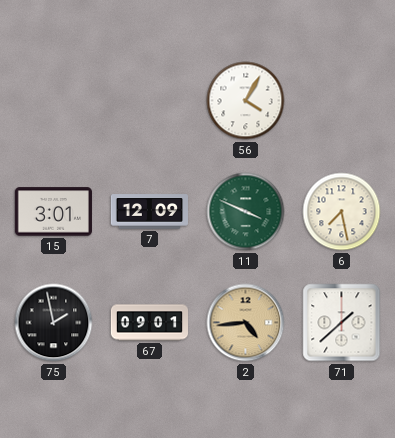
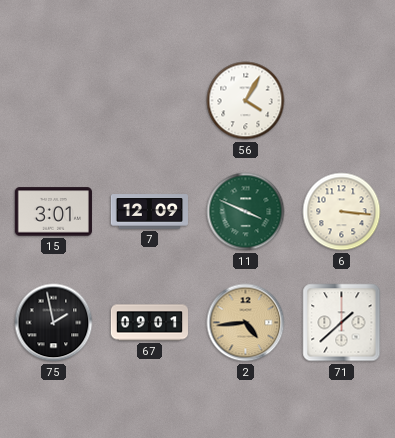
6: 7:28 -> 3:16
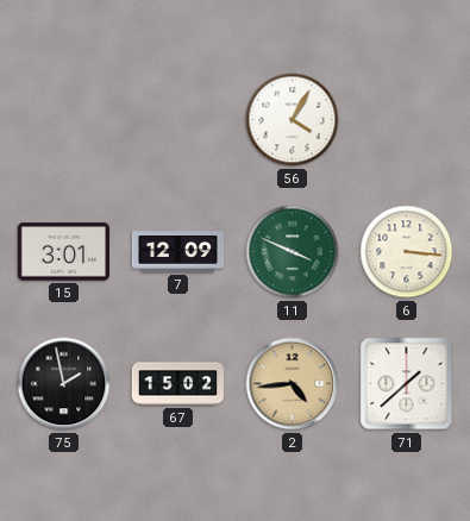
67: 09:01 -> 15:02
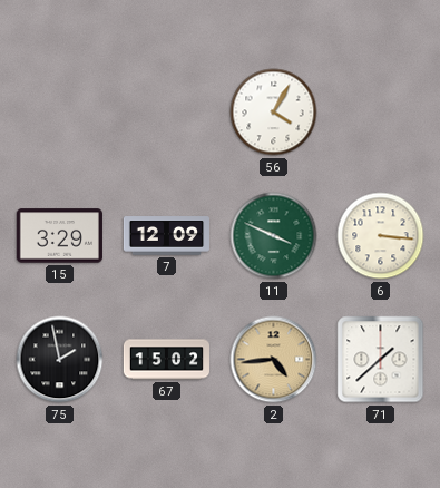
15: 3:01 -> 3:29
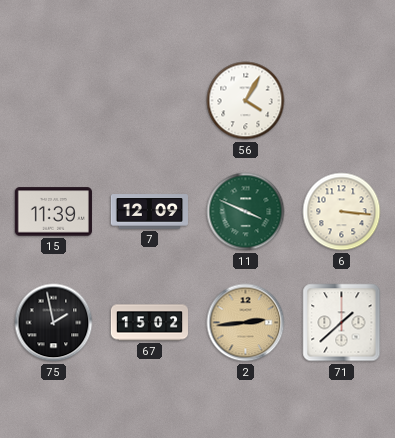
15: 3:29 -> 11:39
2: 4:44 -> 2:44
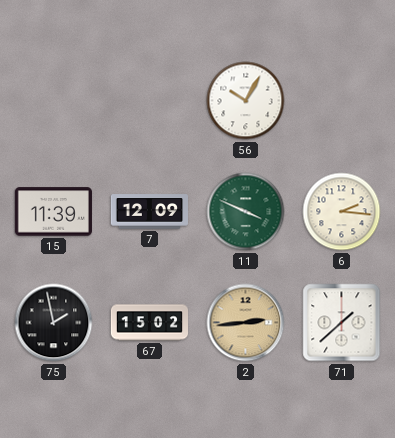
56: 4:05 -> 10:05
6: 3:16 -> 2:16
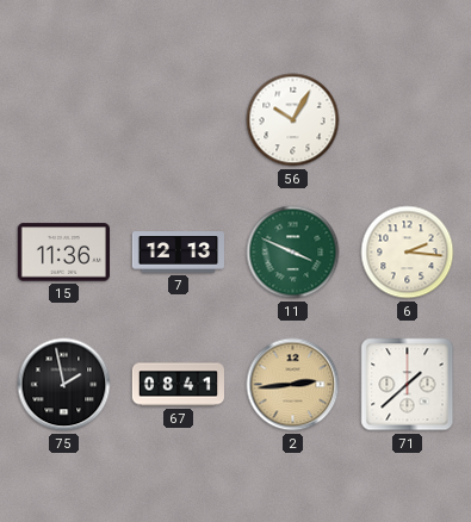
15: 11:39 -> 11:36
7: 12:09 -> 12:13
67: 15:02 -> 08:41
